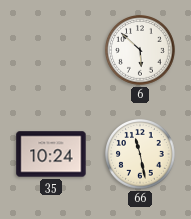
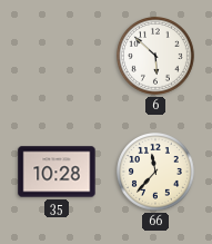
35: 10:24 -> 10:28
66: 11:28 -> 11:37
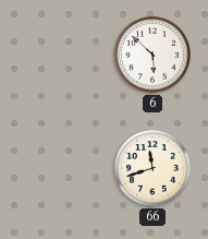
35: 10:28 -> none
66: 11:37 -> 11:42
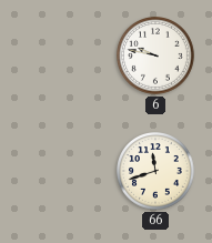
6: 5:52 -> 9:47
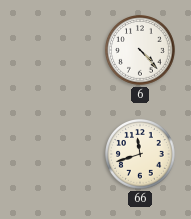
6: 9:47 -> 4:23
